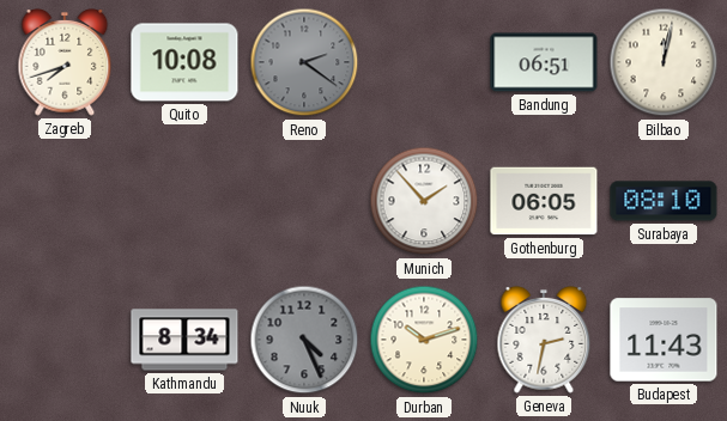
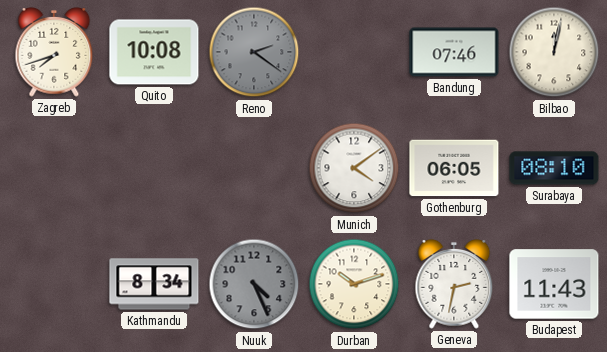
Bandung: 06:51 -> 07:46
Munich: 1:53 -> 4:09
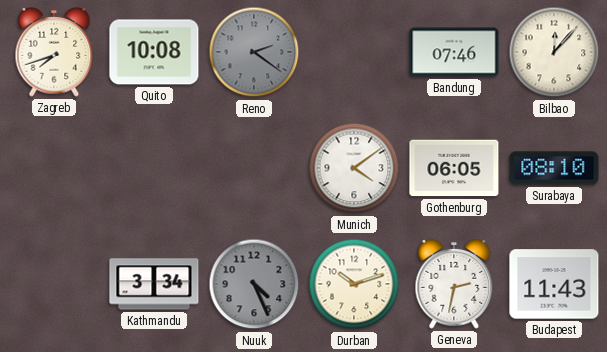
Bilbao: 12:02 -> 12:07
Kathmandu: 8:34 -> 3:34
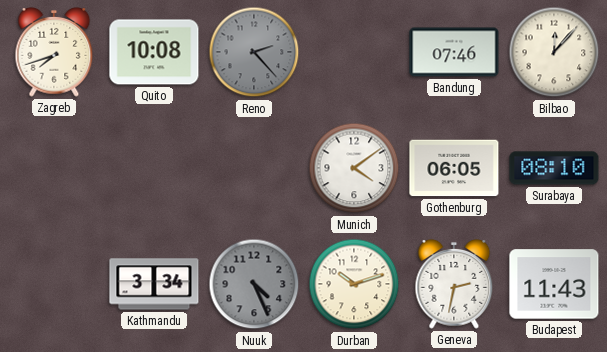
Reno: 2:21 -> 2:23
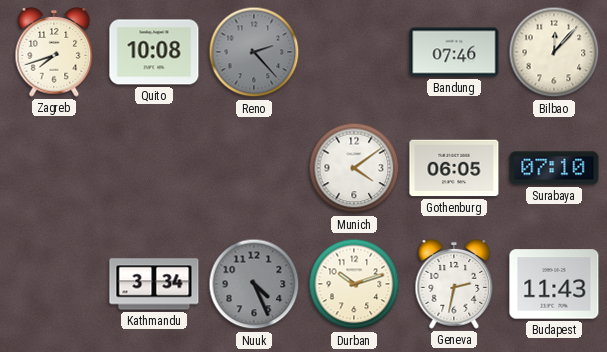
Surabaya: 08:10 -> 07:10
